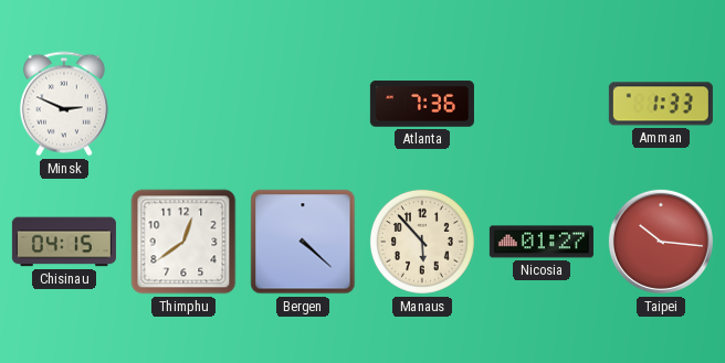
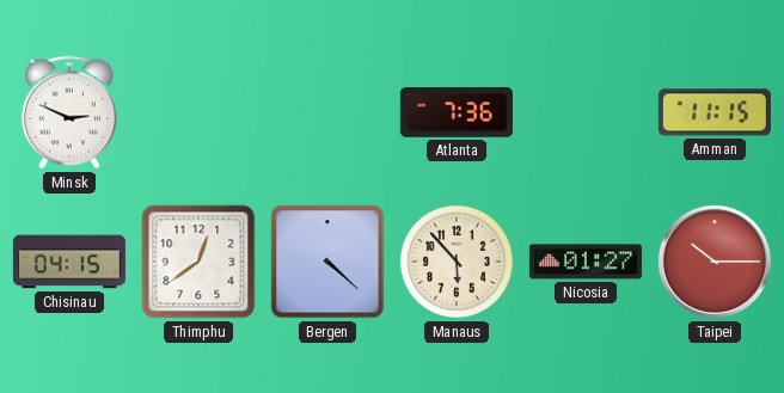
Amman: 1:33 -> 11:15
Taipei: 10:16 -> 10:15
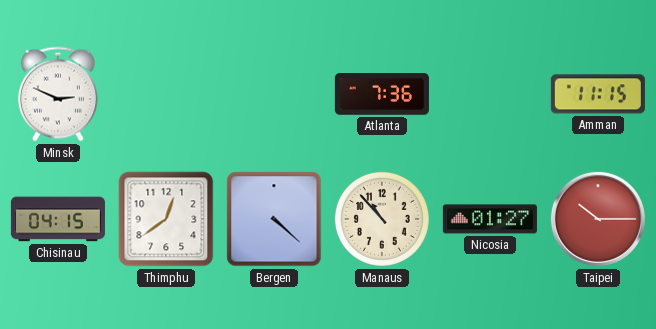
Manaus: 5:53 -> 10:53
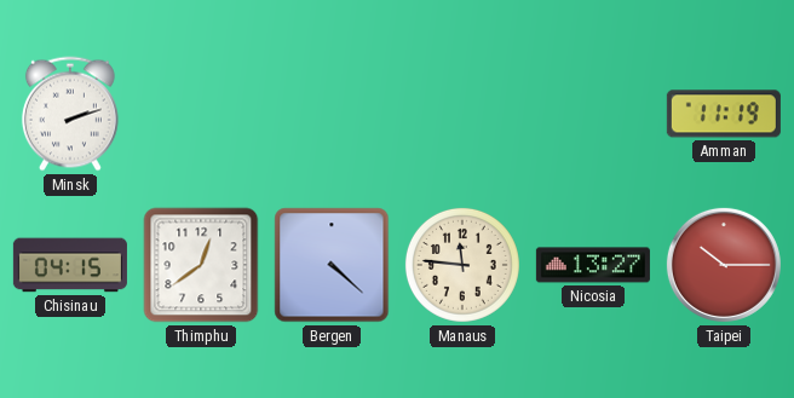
Minsk: 2:49 -> 2:12
Atlanta: 7:36 -> none
Amman: 11:15 -> 11:19
Manaus: 10:53 -> 11:46
Nicosia: 01:27 -> 13:27
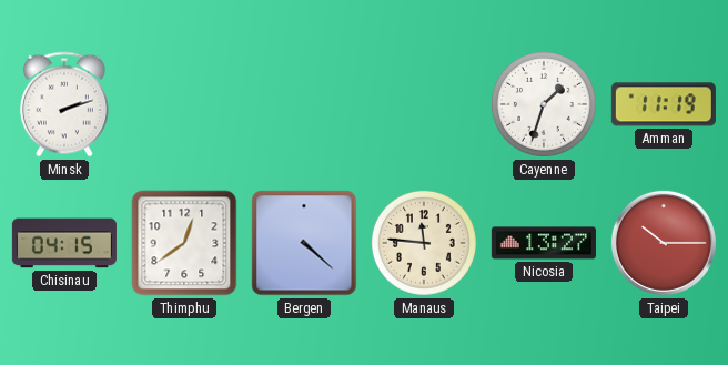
Cayenne: none -> 1:33
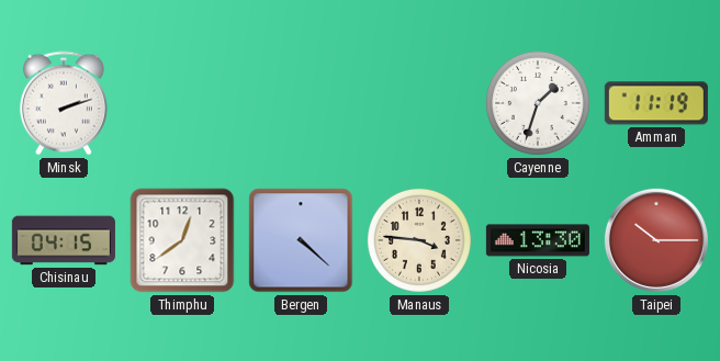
Manaus: 11:46 -> 3:46
Nicosia: 13:27 -> 13:30
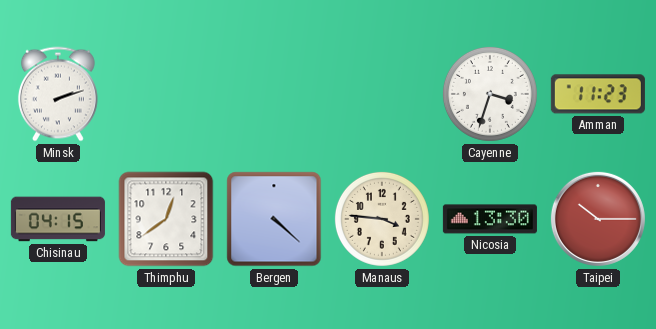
Cayenne: 1:33 -> 3:33
Amman: 11:19 -> 11:23
